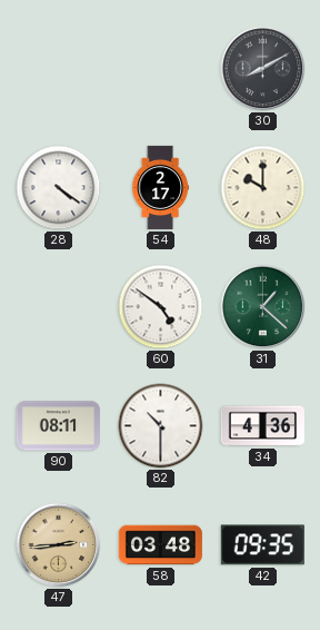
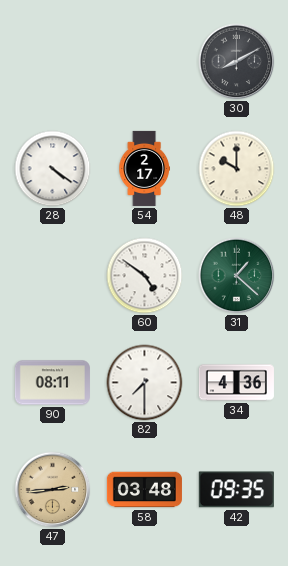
82: 10:30 -> 7:30
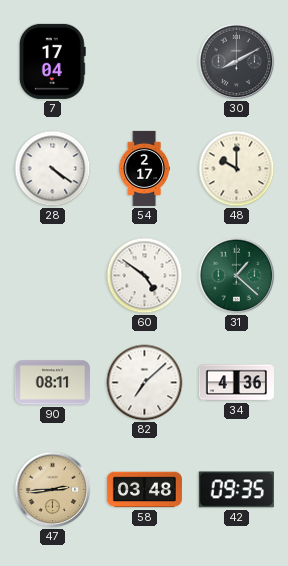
7: none -> 17:04
82: 7:30 -> 7:08
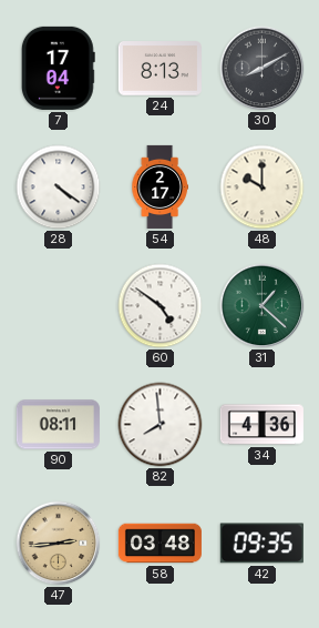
24: none -> 8:13
82: 7:08 -> 7:59
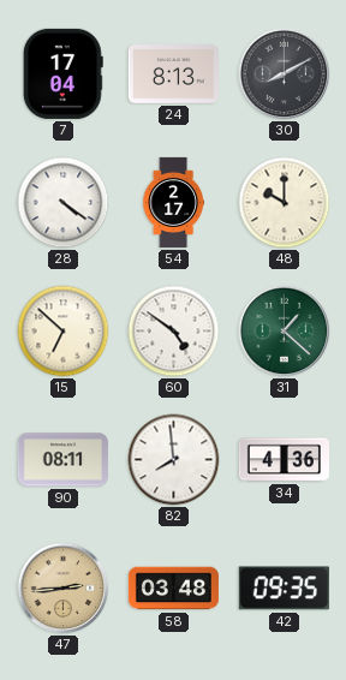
15: none -> 6:52
